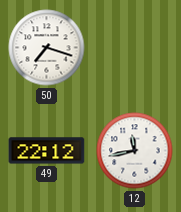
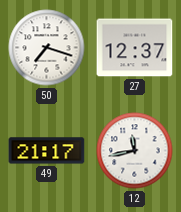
27: none -> 12:37
49: 22:12 -> 21:17
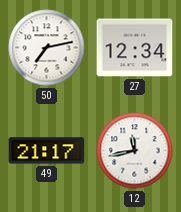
50: 7:18 -> 7:13
27: 12:37 -> 12:34
